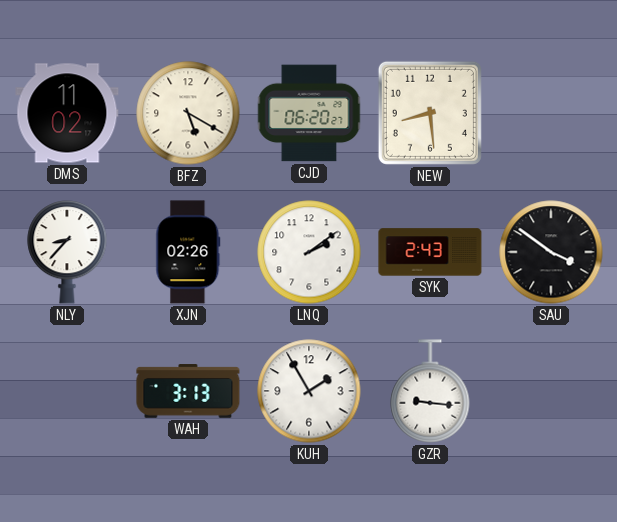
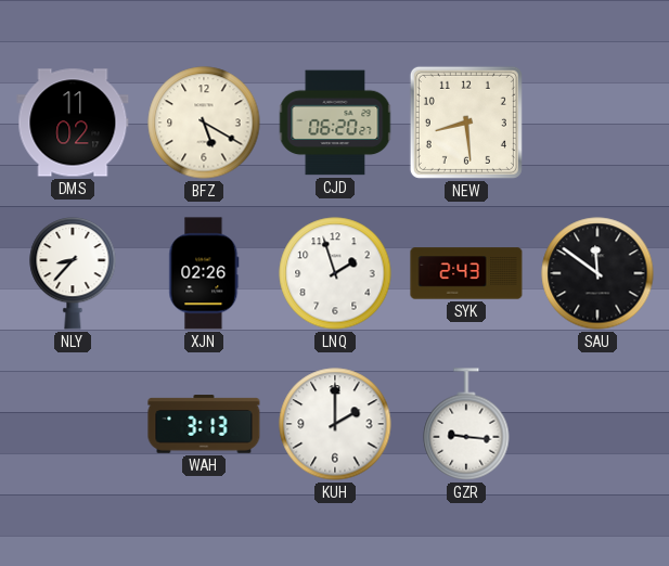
LNQ: 2:09 -> 1:57
SAU: 3:51 -> 11:51
KUH: 1:55 -> 2:00
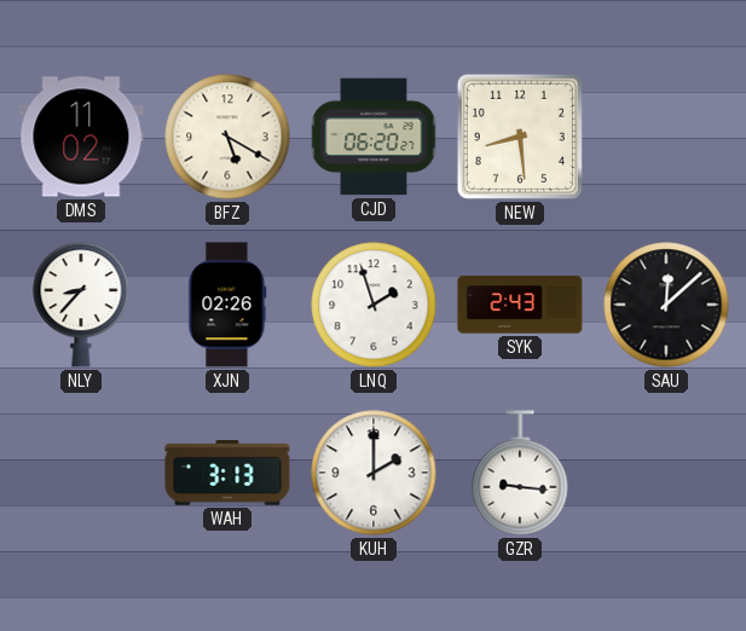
SAU: 11:51 -> 12:08
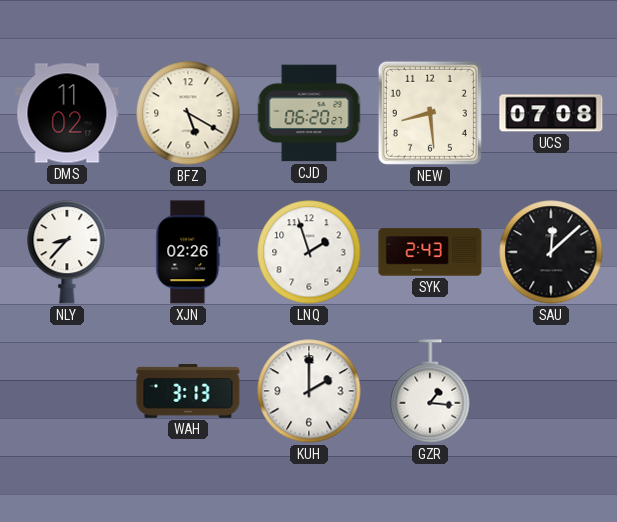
UCS: none -> 07:08
GZR: 9:16 -> 1:16
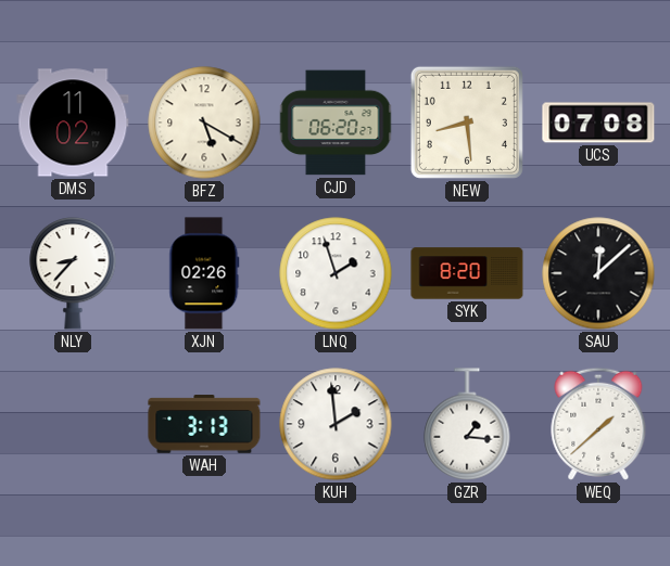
SYK: 2:43 -> 8:20
KUH: 2:00 -> 1:59
WEQ: none -> 1:38
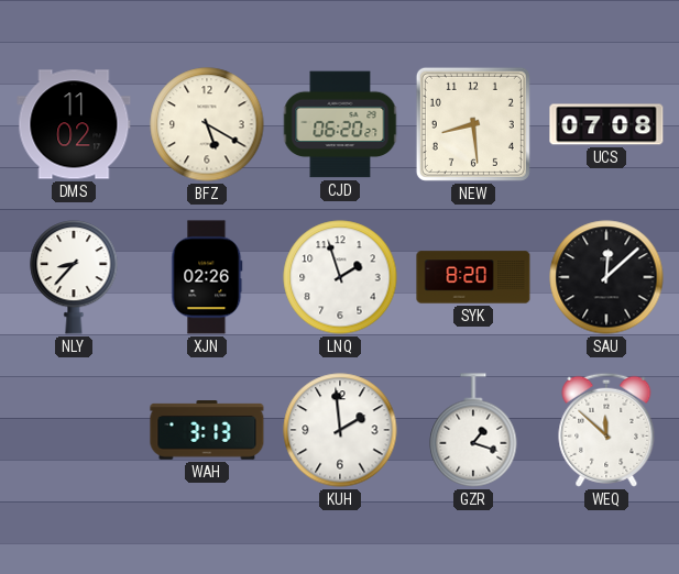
GZR: 1:16 -> 1:18
WEQ: 1:38 -> 11:52
